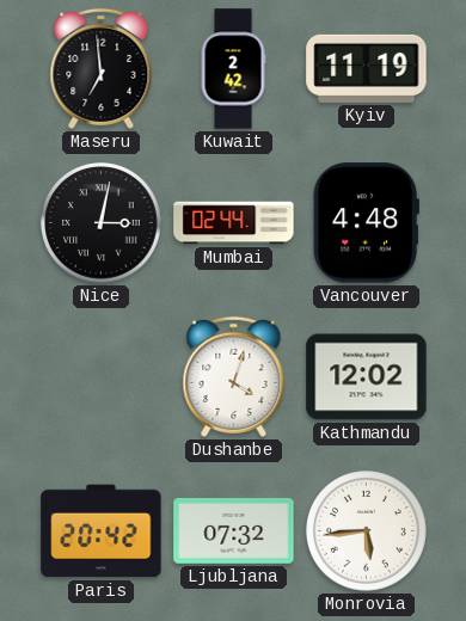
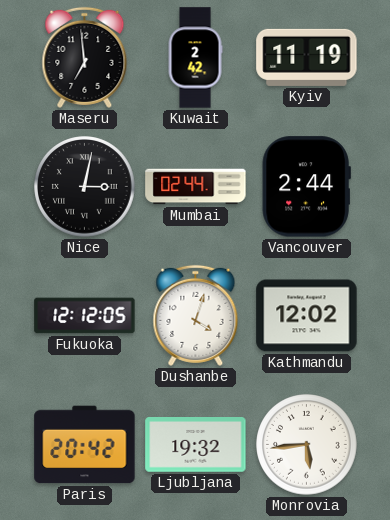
Vancouver: 4:48 -> 2:44
Fukuoka: none -> 12:12
Ljubljana: 07:32 -> 19:32
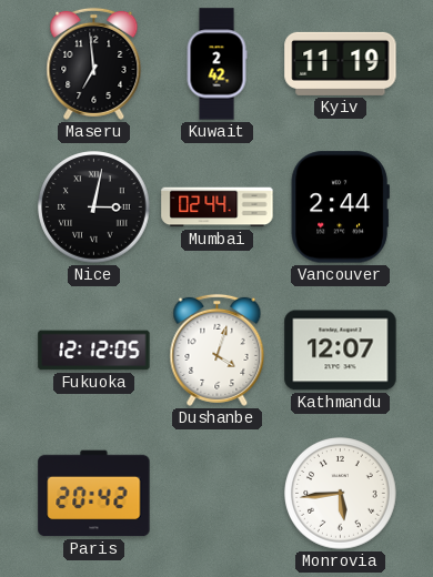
Kathmandu: 12:02 -> 12:07
Ljubljana: 19:32 -> none
